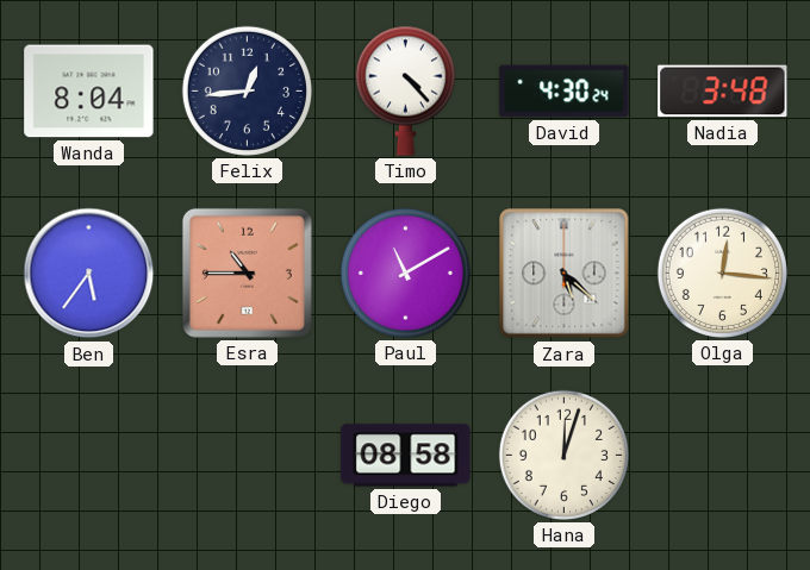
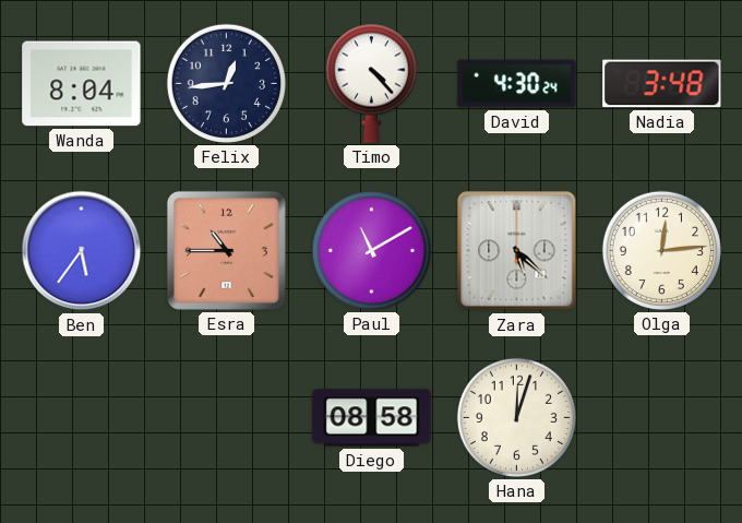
Olga: 12:16 -> 12:14
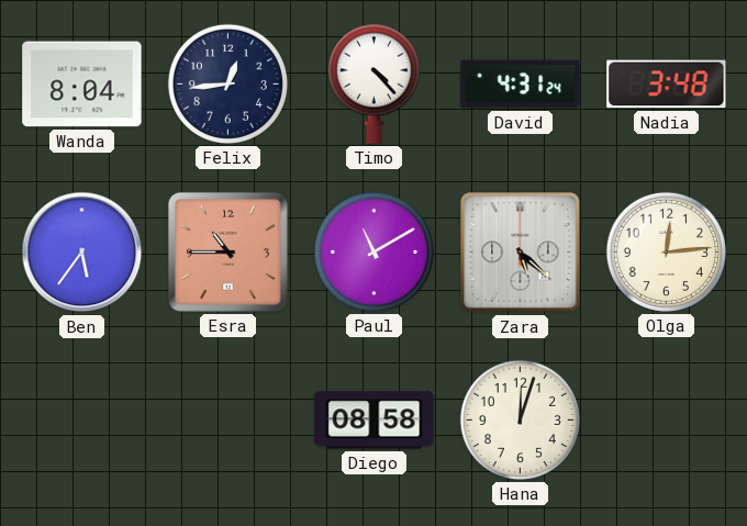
David: 4:30 -> 4:31
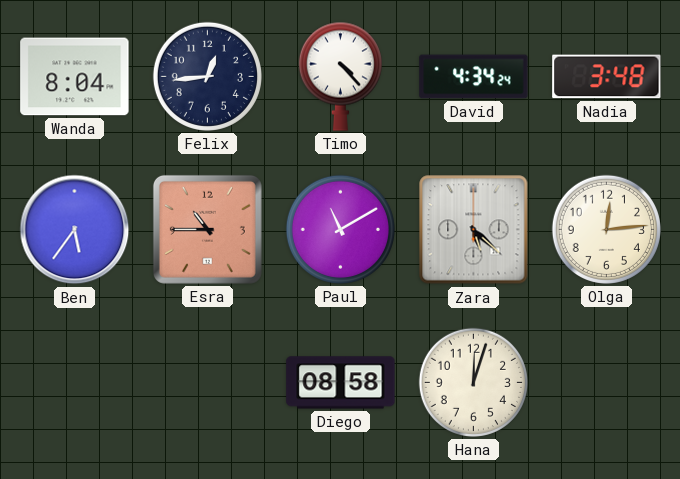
David: 4:31 -> 4:34
